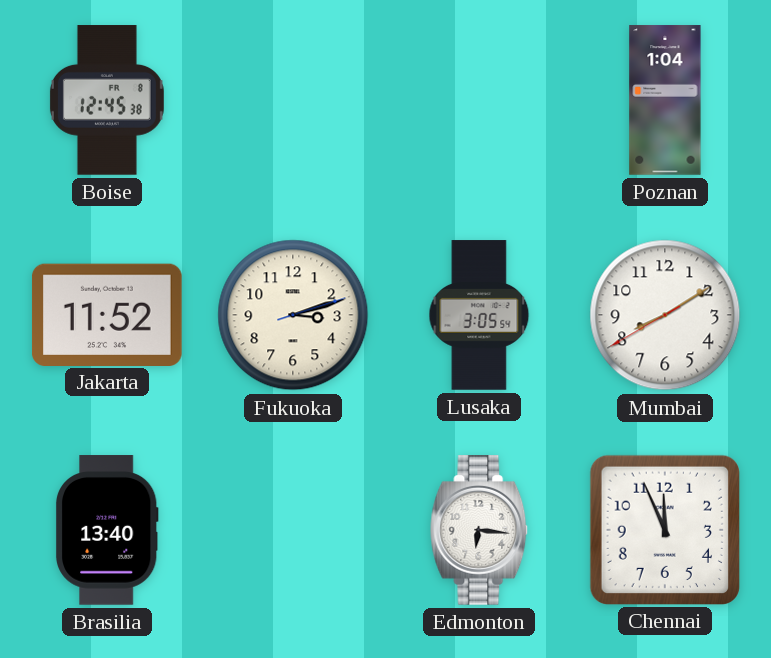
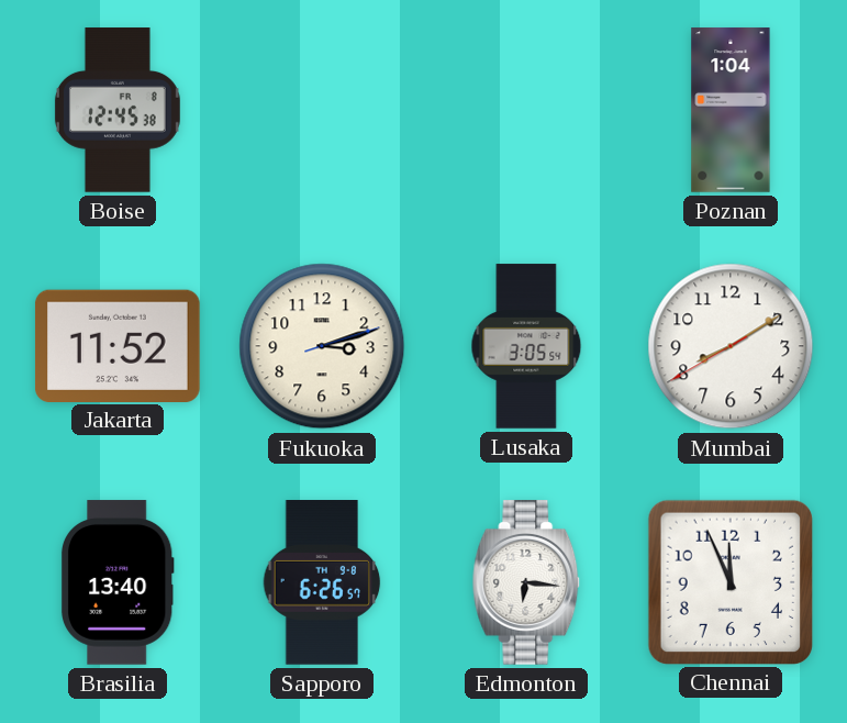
Sapporo: none -> 6:26
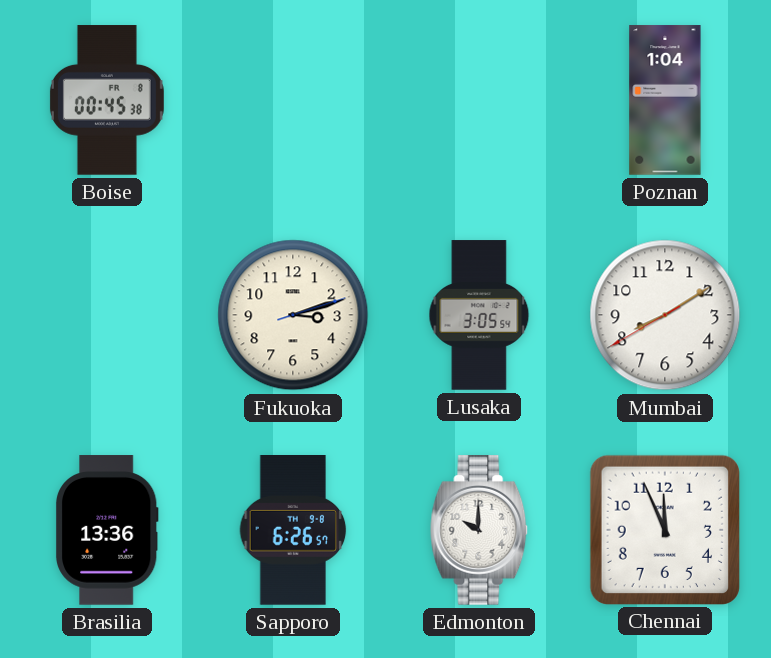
Boise: 12:45 -> 00:45
Jakarta: 11:52 -> none
Brasilia: 13:40 -> 13:36
Edmonton: 6:16 -> 10:00
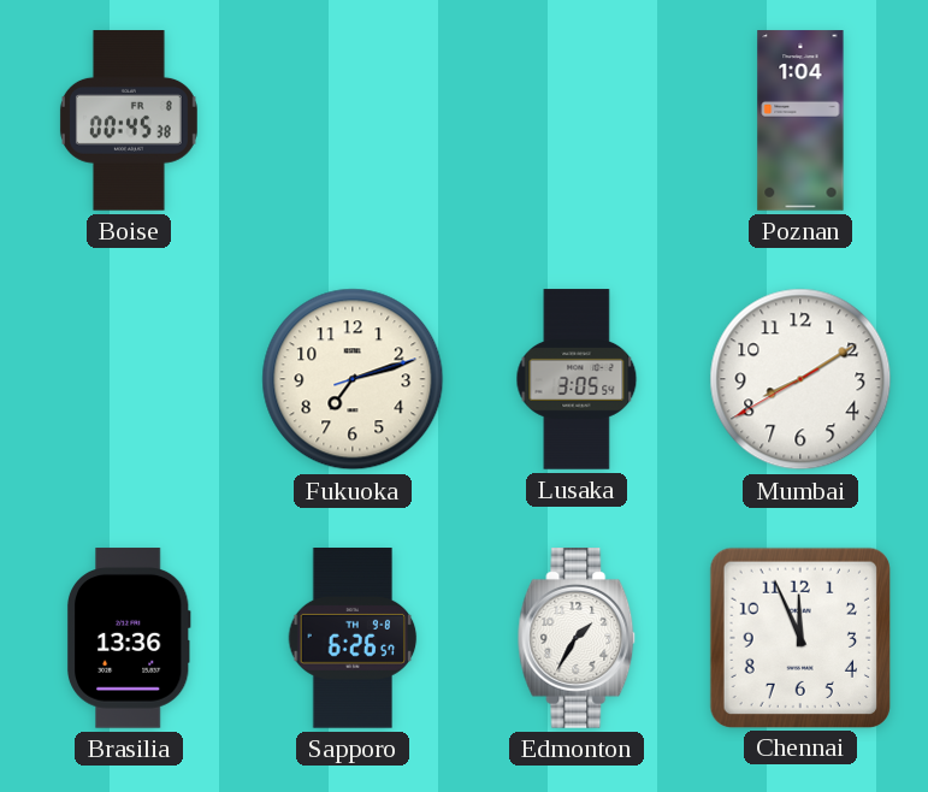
Fukuoka: 3:12 -> 7:12
Edmonton: 10:00 -> 1:35
